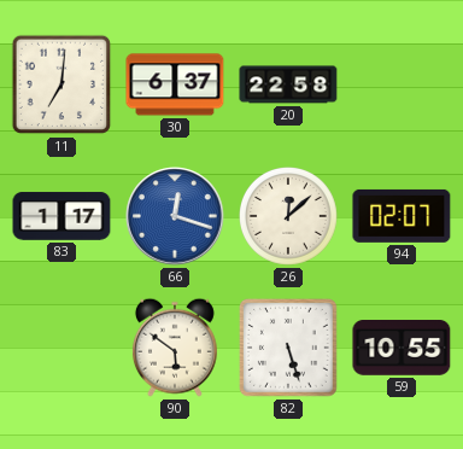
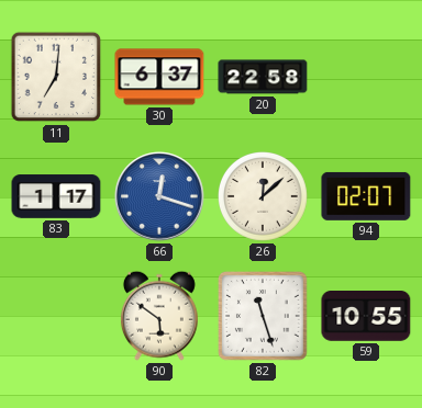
82: 5:27 -> 11:27
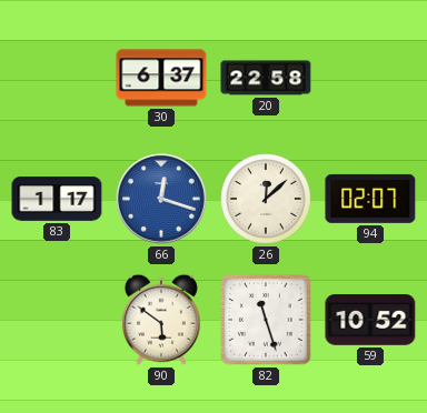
11: 7:01 -> none
59: 10:55 -> 10:52
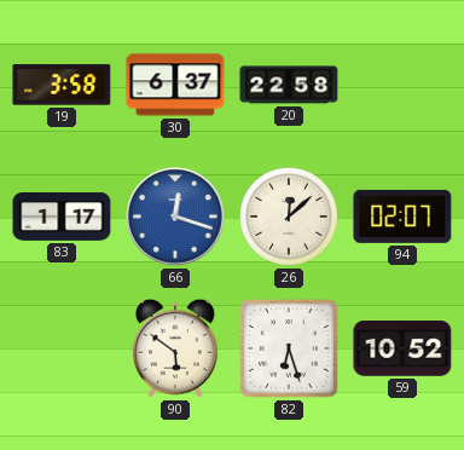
19: none -> 3:58
82: 11:27 -> 6:27
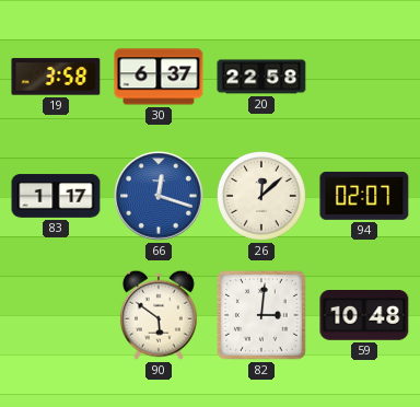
82: 6:27 -> 3:01
59: 10:52 -> 10:48
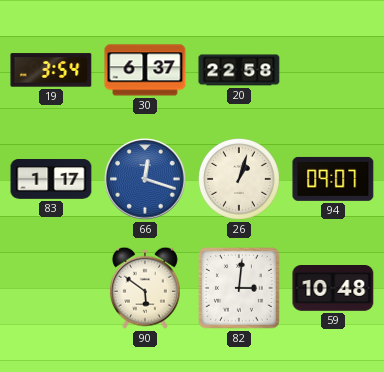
19: 3:58 -> 3:54
26: 12:08 -> 1:03
94: 02:07 -> 09:07
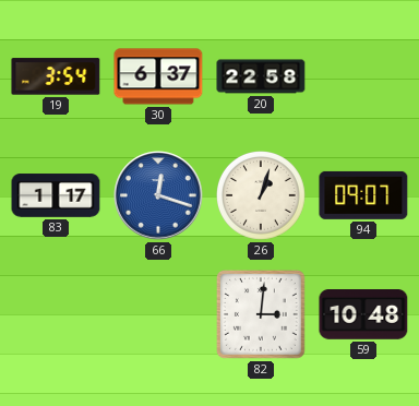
90: 5:51 -> none
